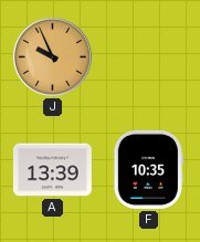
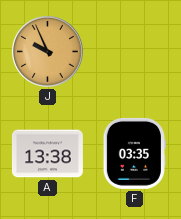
A: 13:39 -> 13:38
F: 10:35 -> 03:35
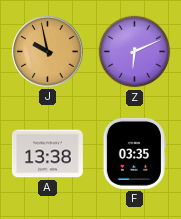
J: 9:56 -> 9:58
Z: none -> 6:11
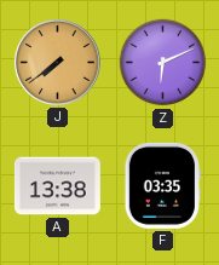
J: 9:58 -> 7:39
